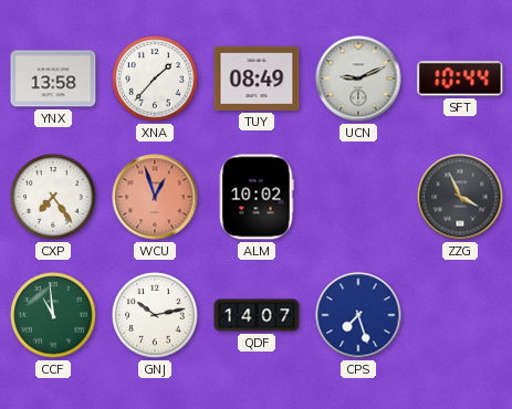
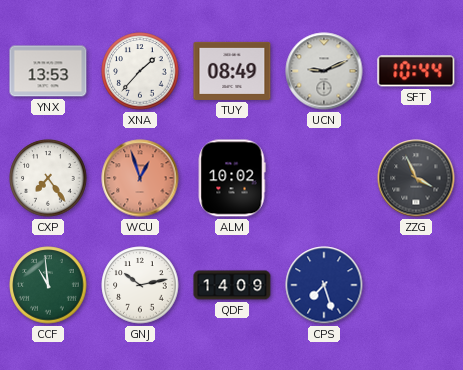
YNX: 13:58 -> 13:53
QDF: 14:07 -> 14:09
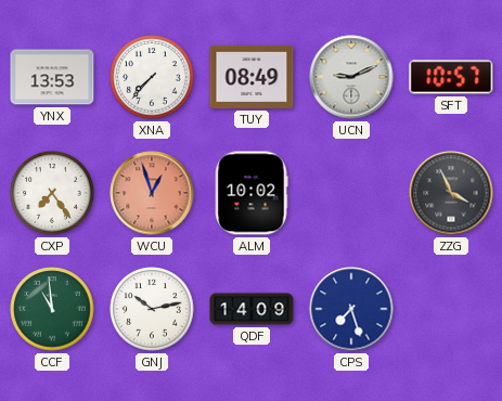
XNA: 1:37 -> 7:37
SFT: 10:44 -> 10:57
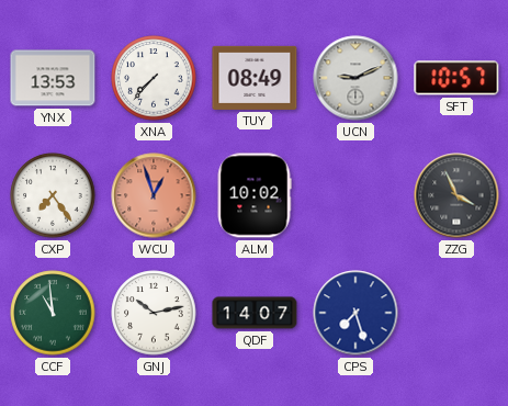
QDF: 14:09 -> 14:07
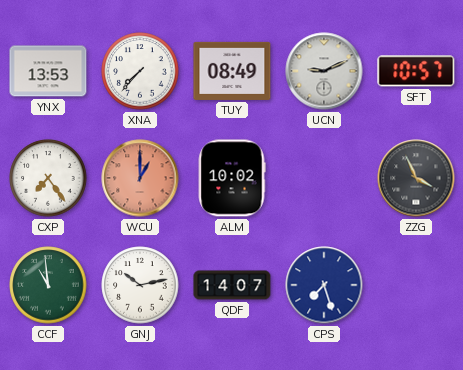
WCU: 12:57 -> 1:00
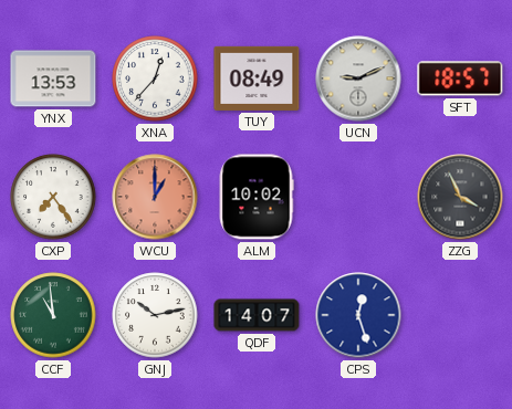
XNA: 7:37 -> 12:37
SFT: 10:57 -> 18:57
CPS: 7:27 -> 12:27
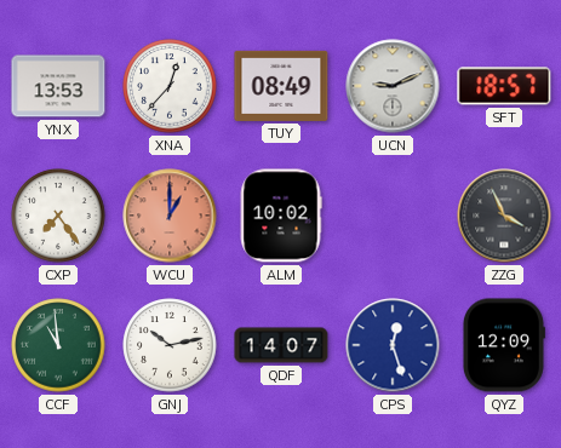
QYZ: none -> 12:09
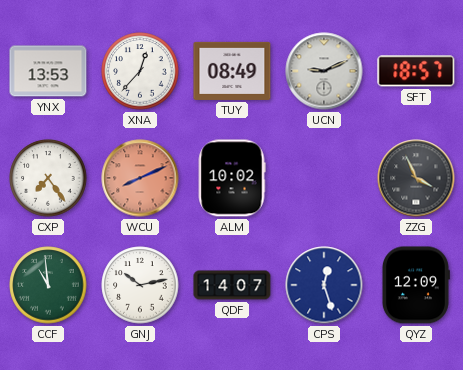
WCU: 1:00 -> 8:11
